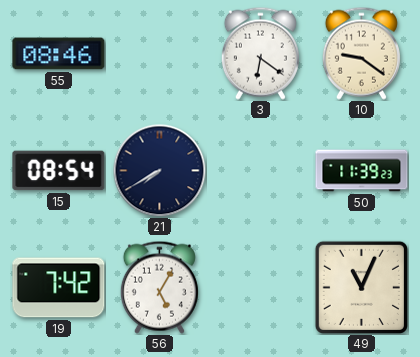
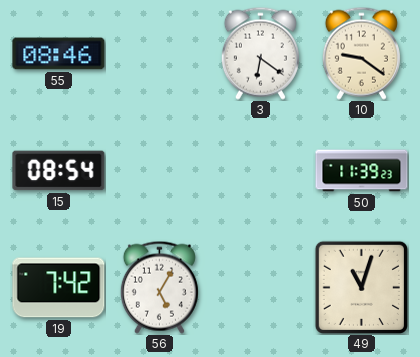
21: 7:40 -> none
49: 11:04 -> 11:03
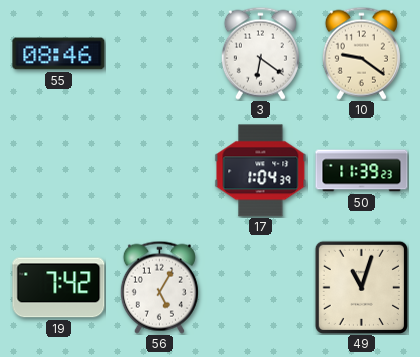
15: 08:54 -> none
17: none -> 1:04
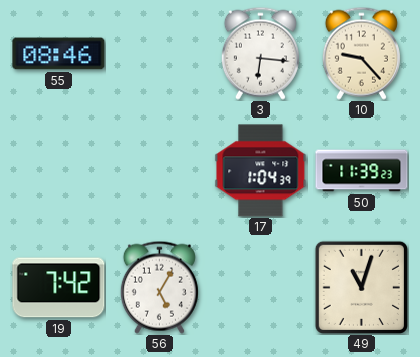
3: 6:21 -> 6:16
10: 9:21 -> 9:23
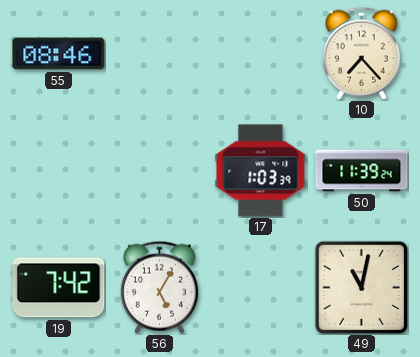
3: 6:16 -> none
10: 9:23 -> 7:23
17: 1:04 -> 1:03
50: 11:39:23 -> 11:39:24
49: 11:03 -> 11:02
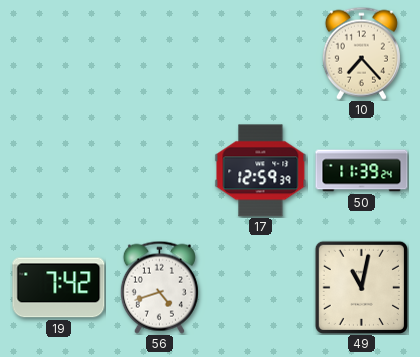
55: 08:46 -> none
17: 1:03 -> 12:59
56: 5:05 -> 4:42
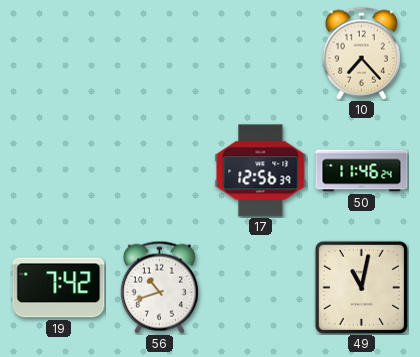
17: 12:59 -> 12:56
50: 11:39 -> 11:46
56: 4:42 -> 10:42
